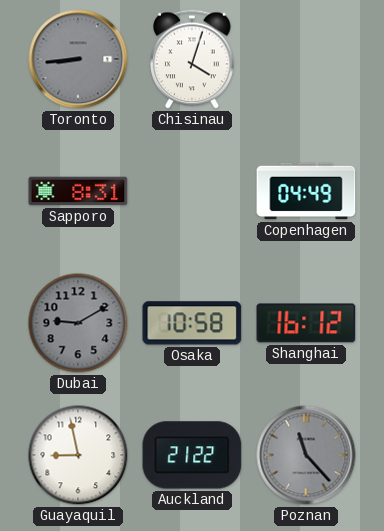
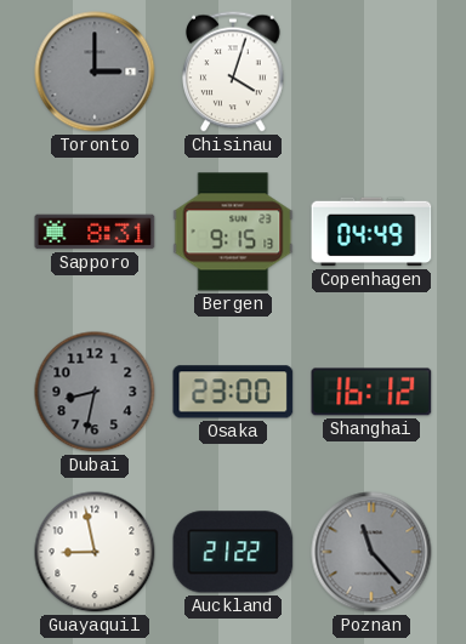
Toronto: 8:44 -> 3:00
Bergen: none -> 9:15
Dubai: 9:10 -> 8:32
Osaka: 10:58 -> 23:00
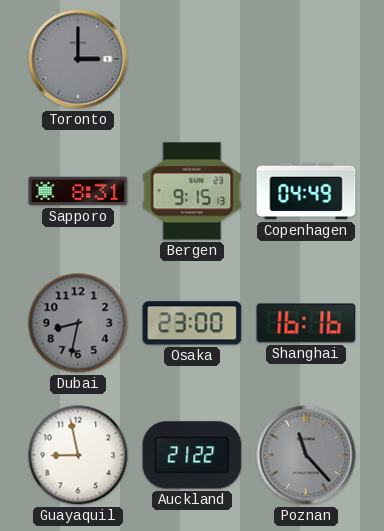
Chisinau: 4:03 -> none
Shanghai: 16:12 -> 16:16
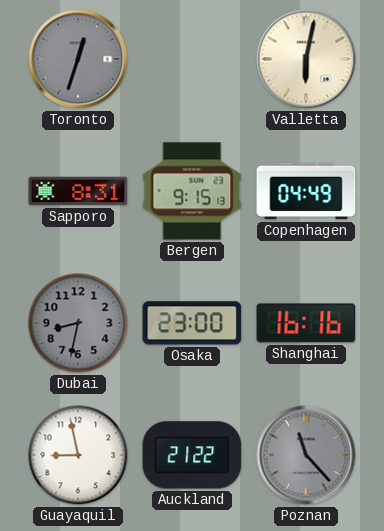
Toronto: 3:00 -> 12:33
Valletta: none -> 6:02
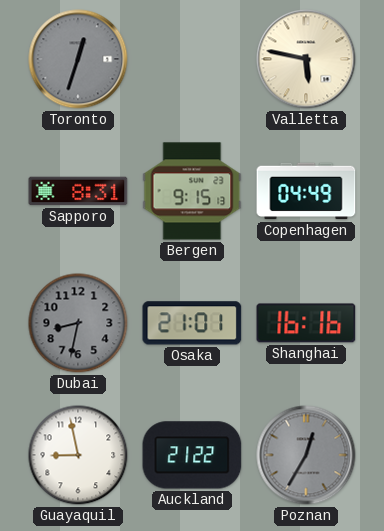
Valletta: 6:02 -> 5:47
Osaka: 23:00 -> 21:01
Poznan: 11:23 -> 12:35
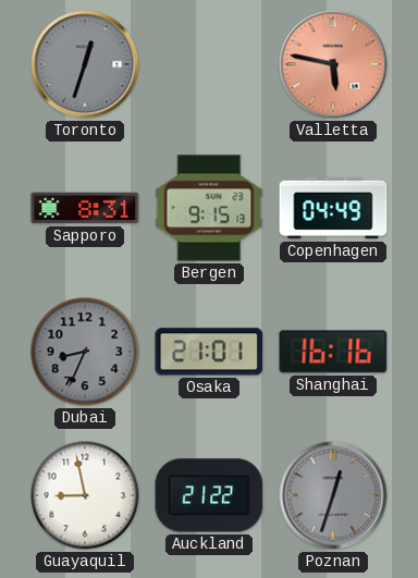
Valletta dial: cream -> salmon
Dubai: 8:32 -> 8:34
Poznan: 12:35 -> 12:33
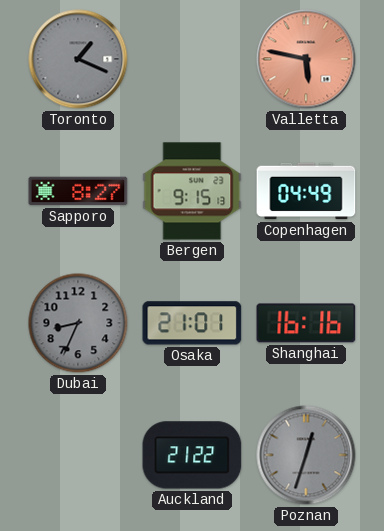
Toronto: 12:33 -> 1:19
Sapporo: 8:31 -> 8:27
Guayaquil: 8:58 -> none
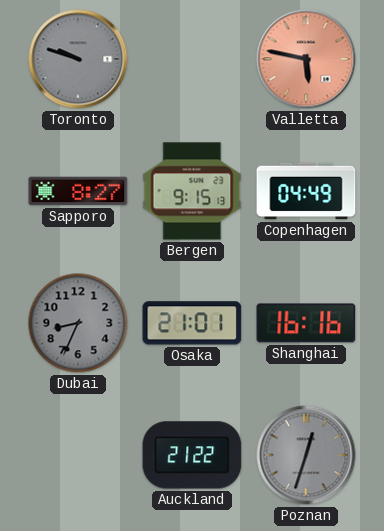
Toronto: 1:19 -> 9:48
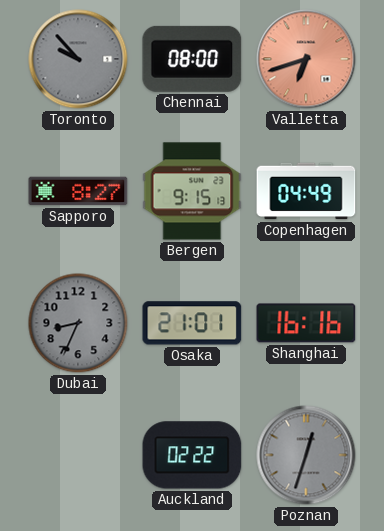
Toronto: 9:48 -> 9:53
Chennai: none -> 08:00
Valletta: 5:47 -> 6:42
Auckland: 21:22 -> 02:22
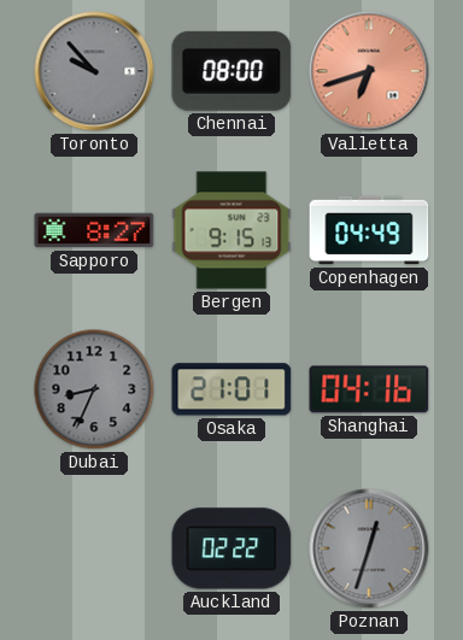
Shanghai: 16:16 -> 04:16
